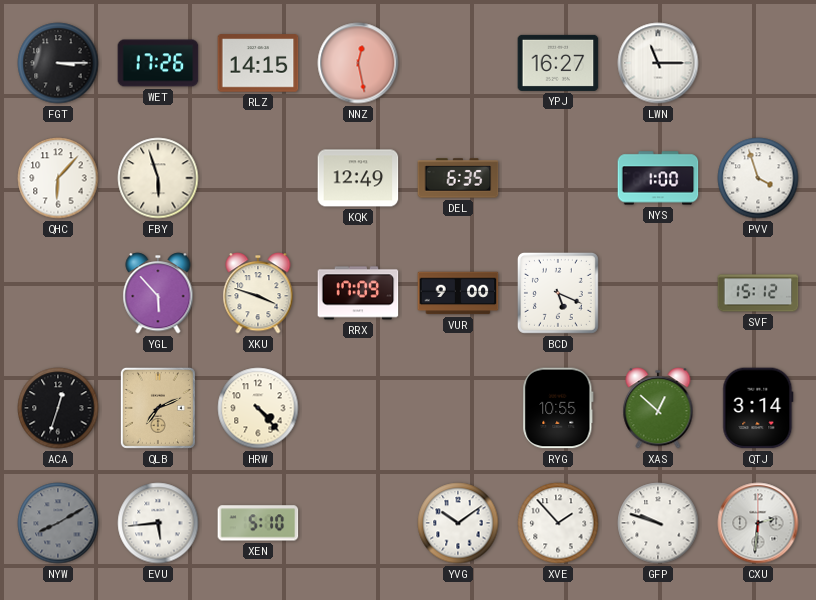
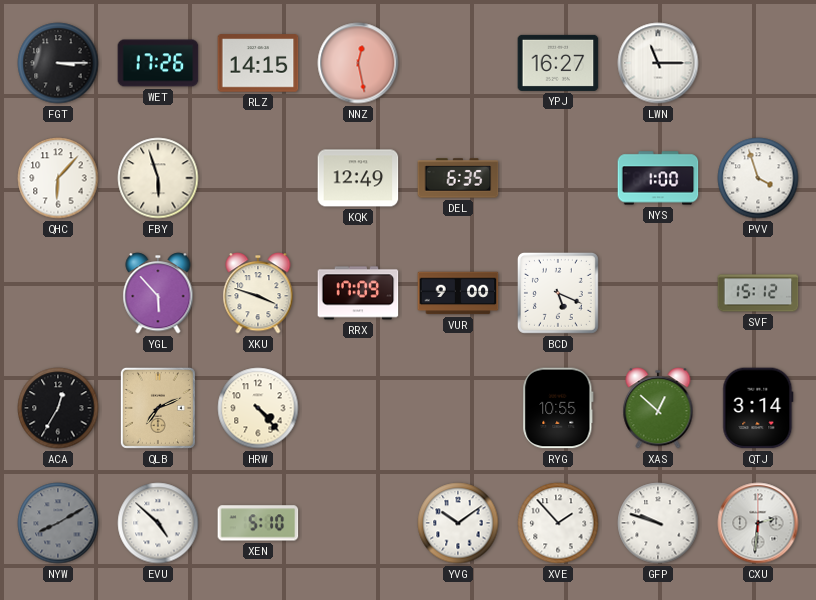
ACA: 12:33 -> 12:35
EVU: 5:44 -> 4:52
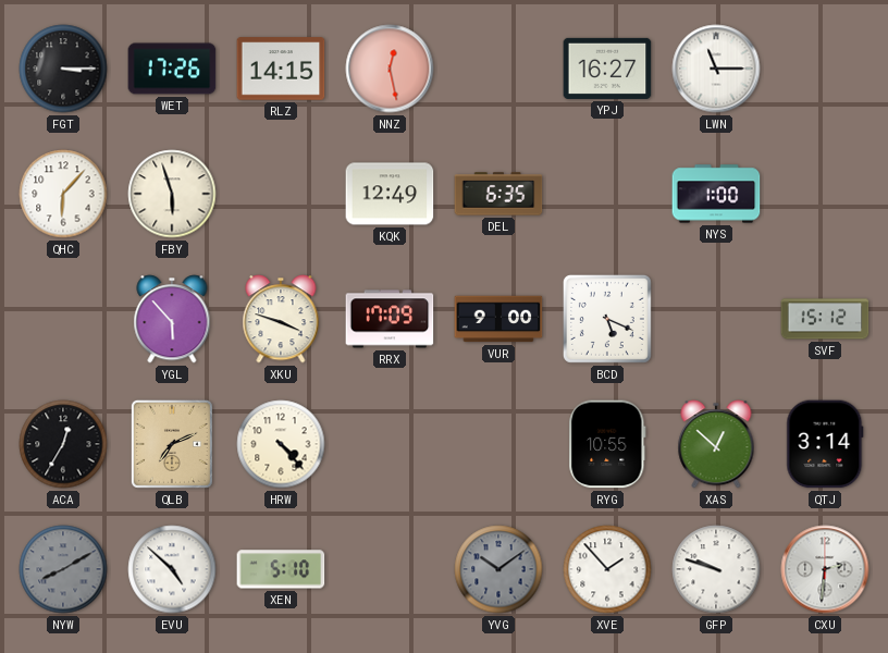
PVV: 3:57 -> none
YVG dial: white -> grey
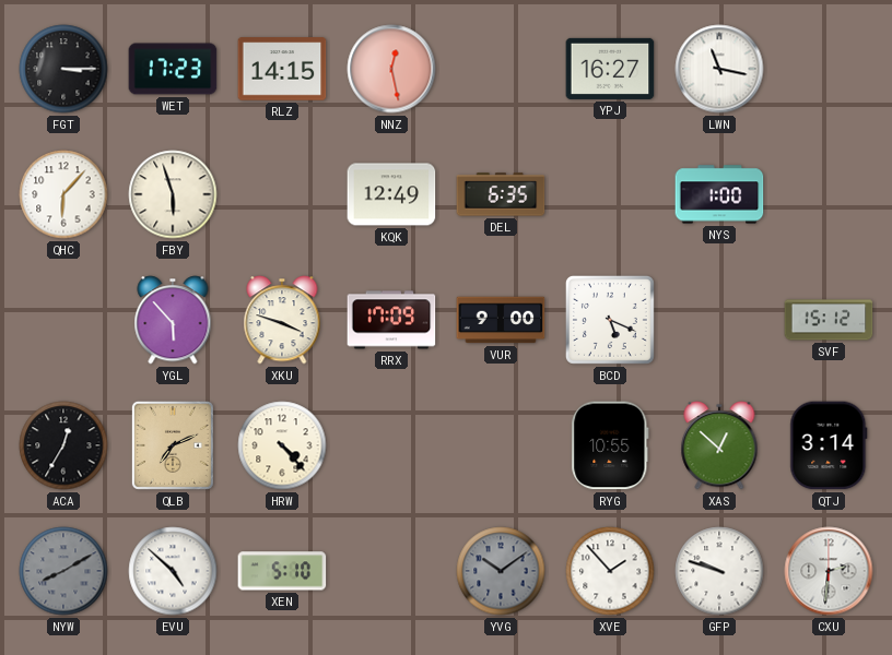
WET: 17:26 -> 17:23
LWN: 11:15 -> 11:17
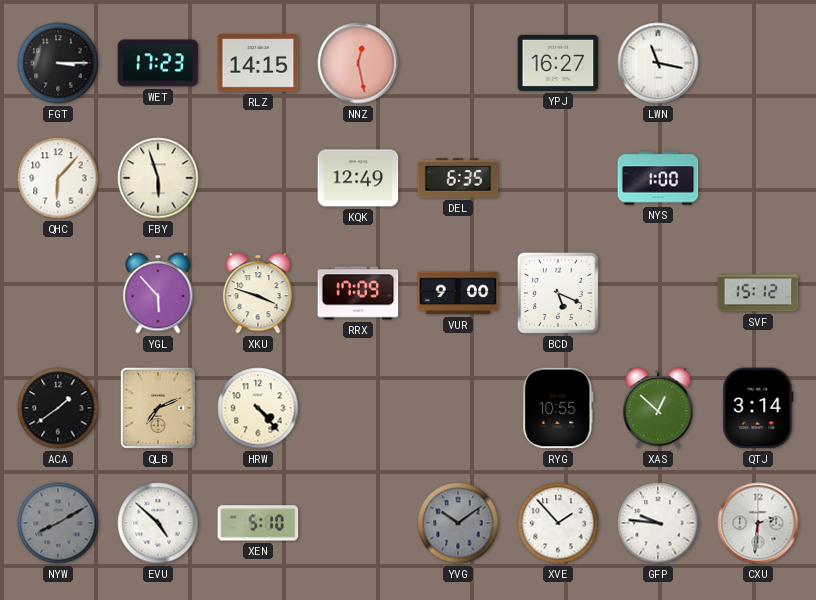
ACA: 12:35 -> 1:39
GFP: 9:48 -> 9:46
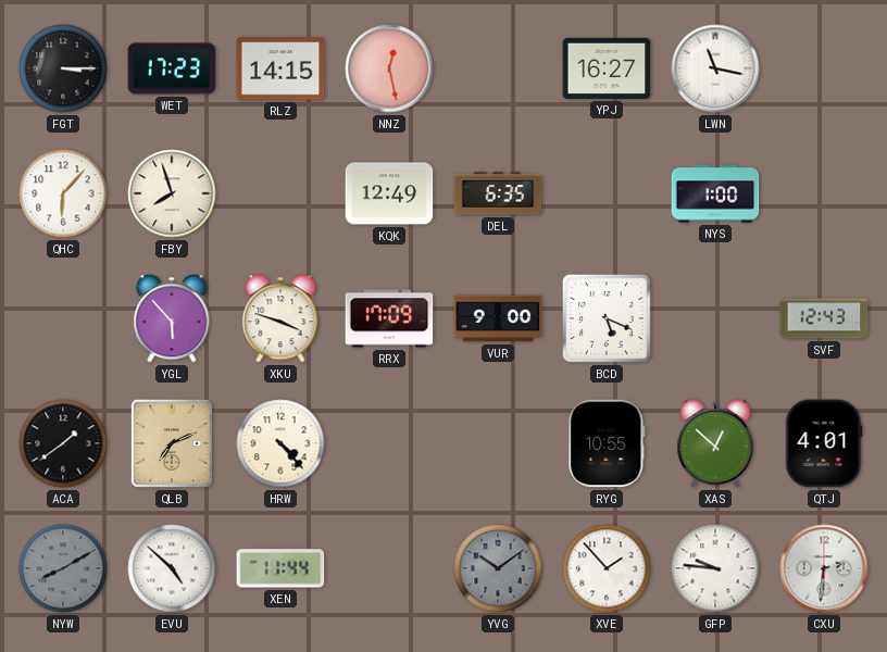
FBY: 5:57 -> 7:57
SVF: 15:12 -> 12:43
QTJ: 3:14 -> 4:01
XEN: 5:10 -> 11:44
